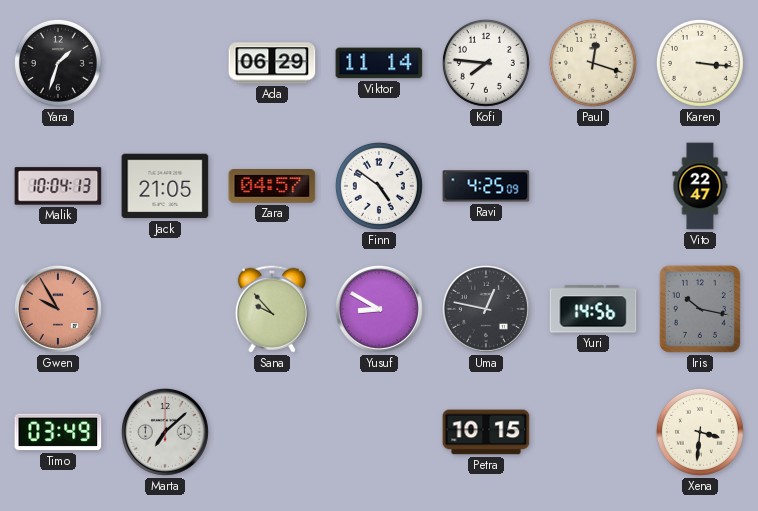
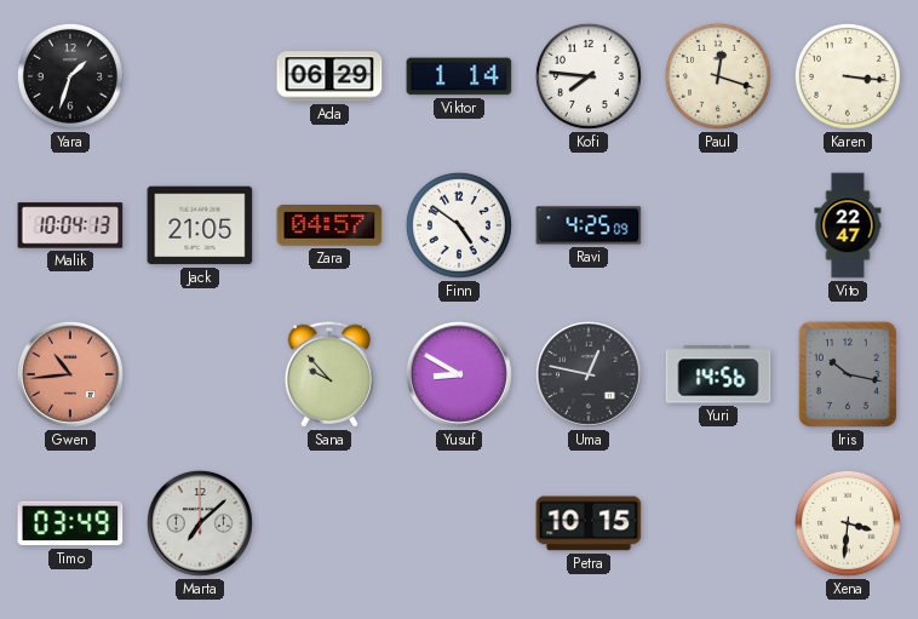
Viktor: 11:14 -> 1:14
Gwen: 9:55 -> 10:44
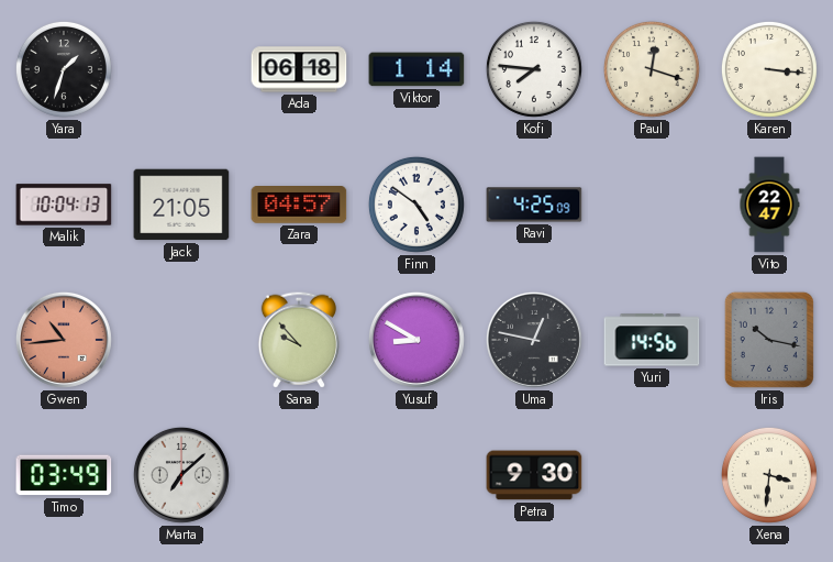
Ada: 06:29 -> 06:18
Petra: 10:15 -> 9:30
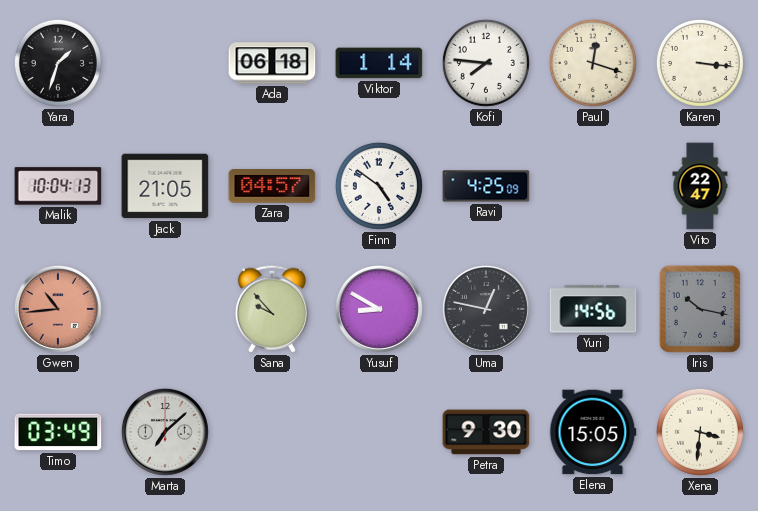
Elena: none -> 15:05
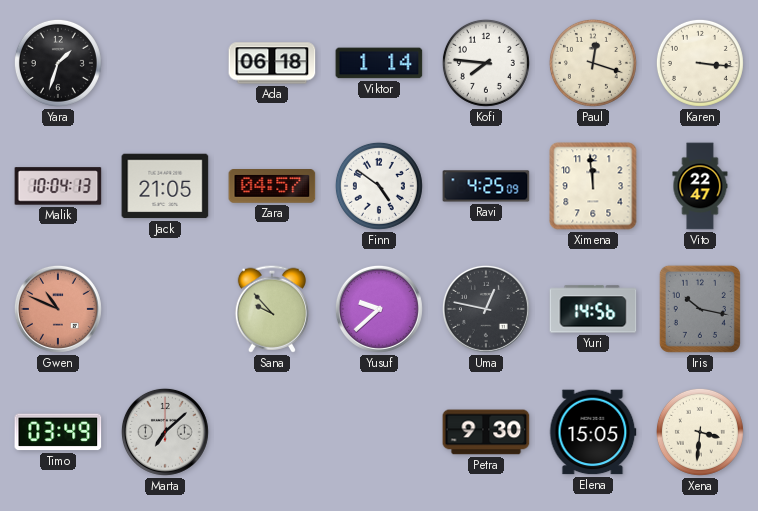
Ximena: none -> 11:59
Gwen: 10:44 -> 10:49
Yusuf: 8:50 -> 9:38
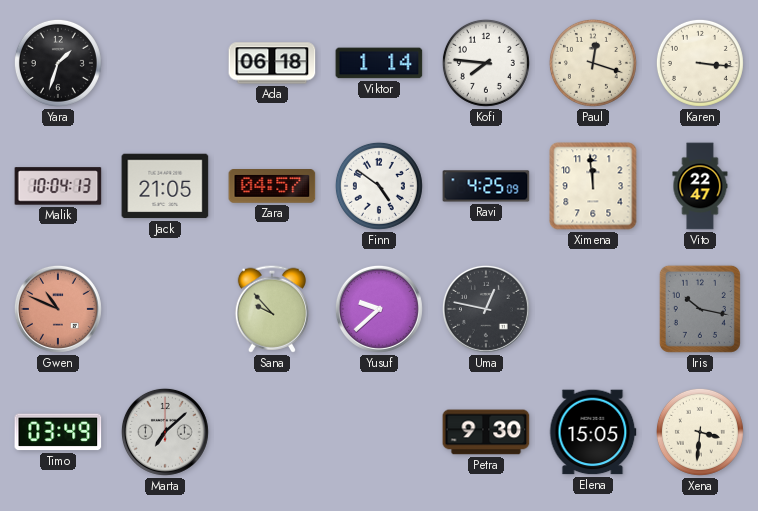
Yuri: 14:56 -> none
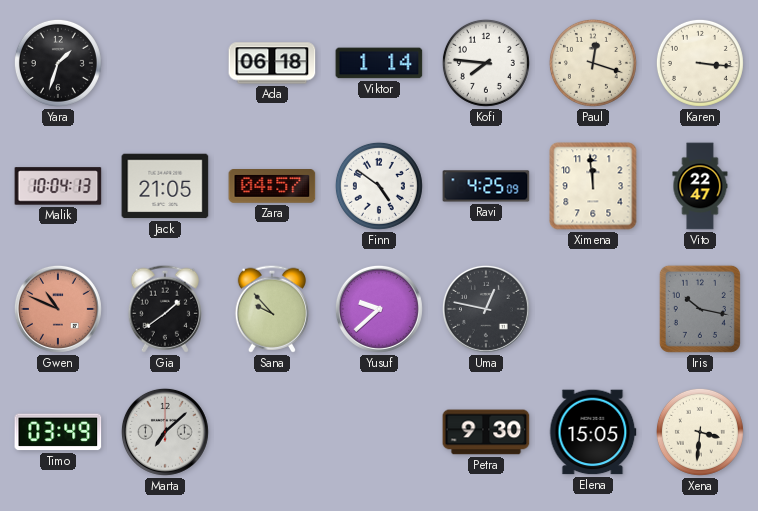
Gia: none -> 1:39
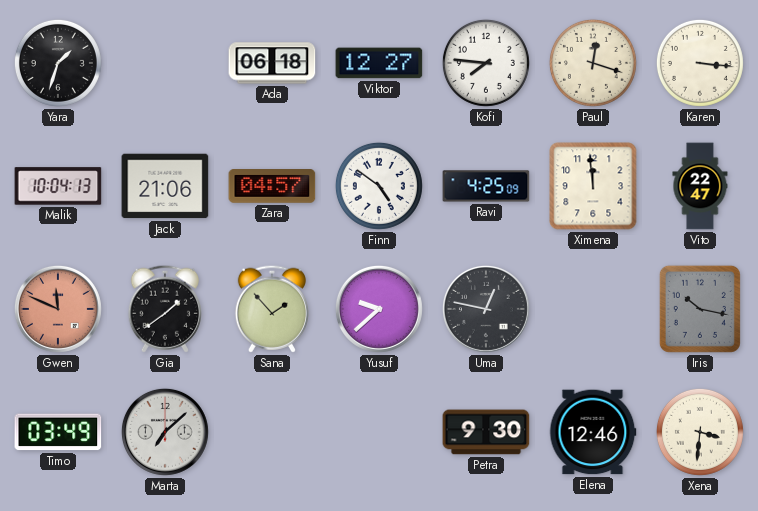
Viktor: 1:14 -> 12:27
Jack: 21:05 -> 21:06
Gwen: 10:49 -> 11:49
Sana: 9:53 -> 1:53
Elena: 15:05 -> 12:46
